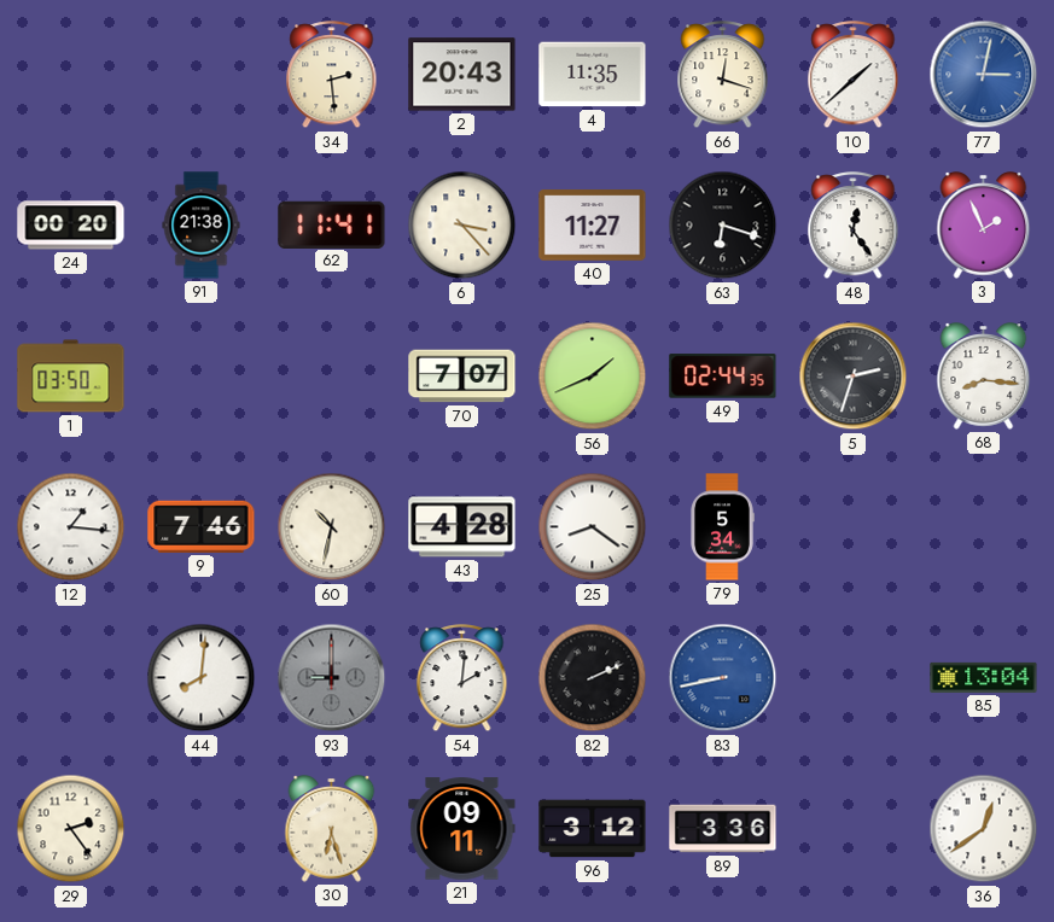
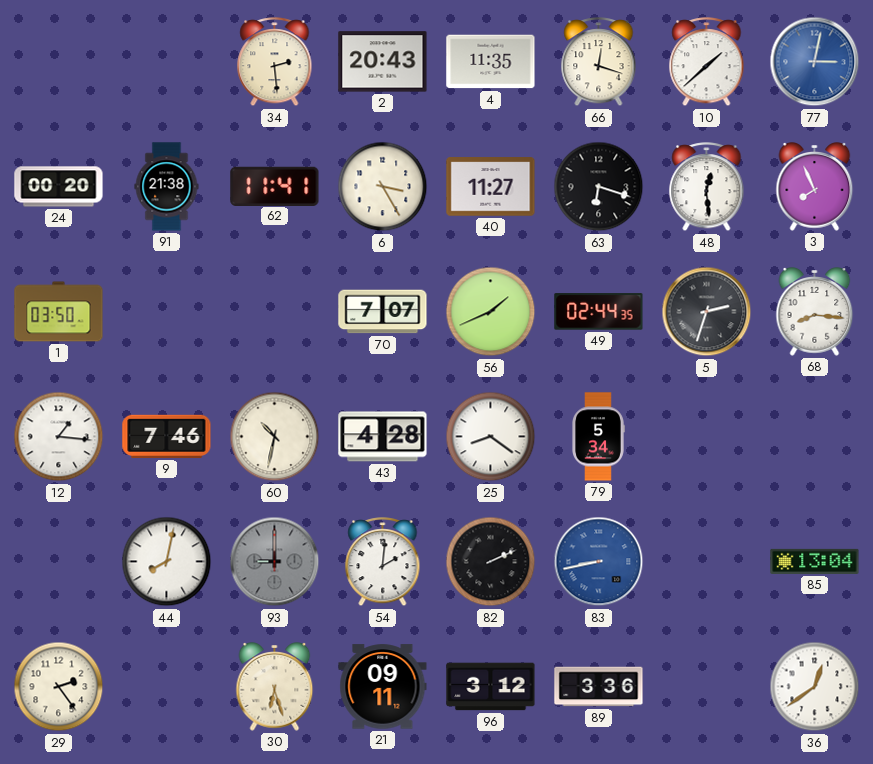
6: 3:23 -> 3:25
48: 12:24 -> 12:29
3: 1:56 -> 7:56
44: 8:01 -> 8:02
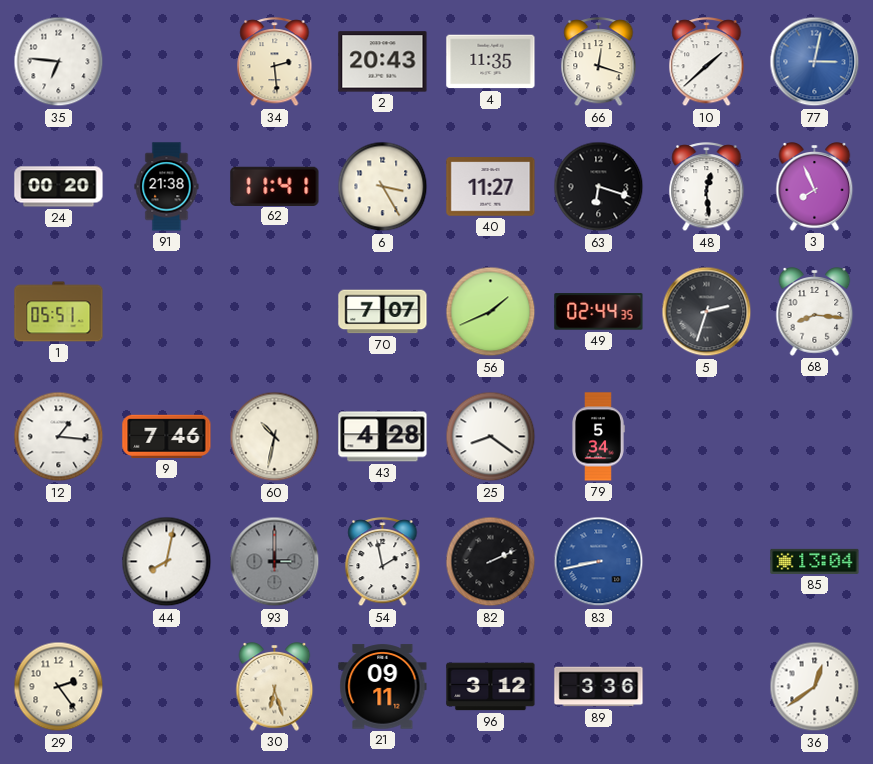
35: none -> 6:46
1: 03:50 -> 05:51
93: 9:00 -> 3:00
54: 2:01 -> 1:58
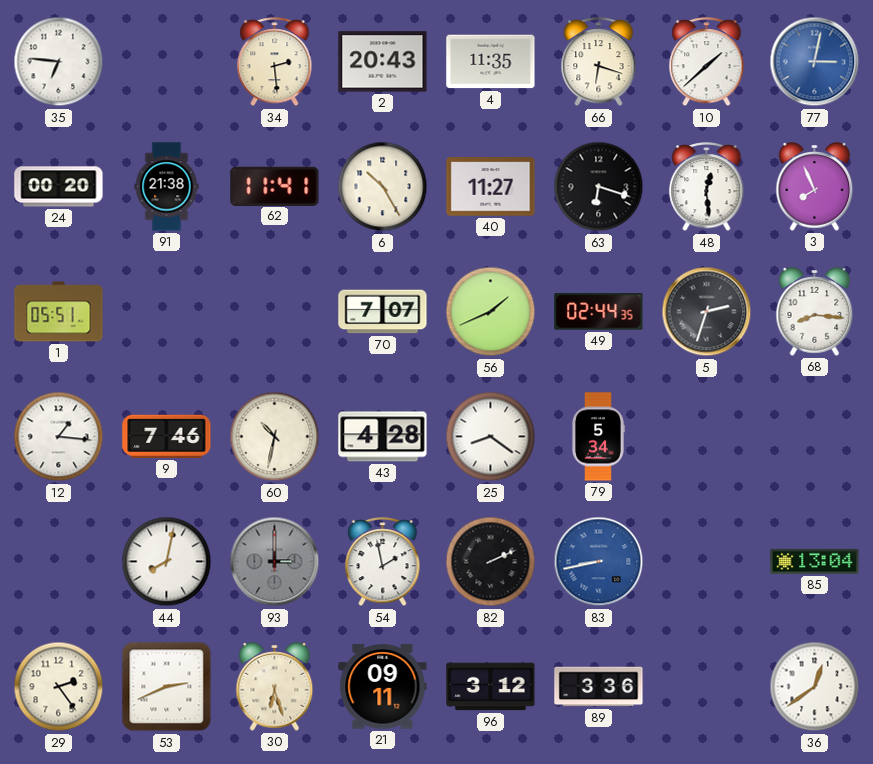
66: 12:18 -> 6:18
6: 3:25 -> 10:25
53: none -> 2:41
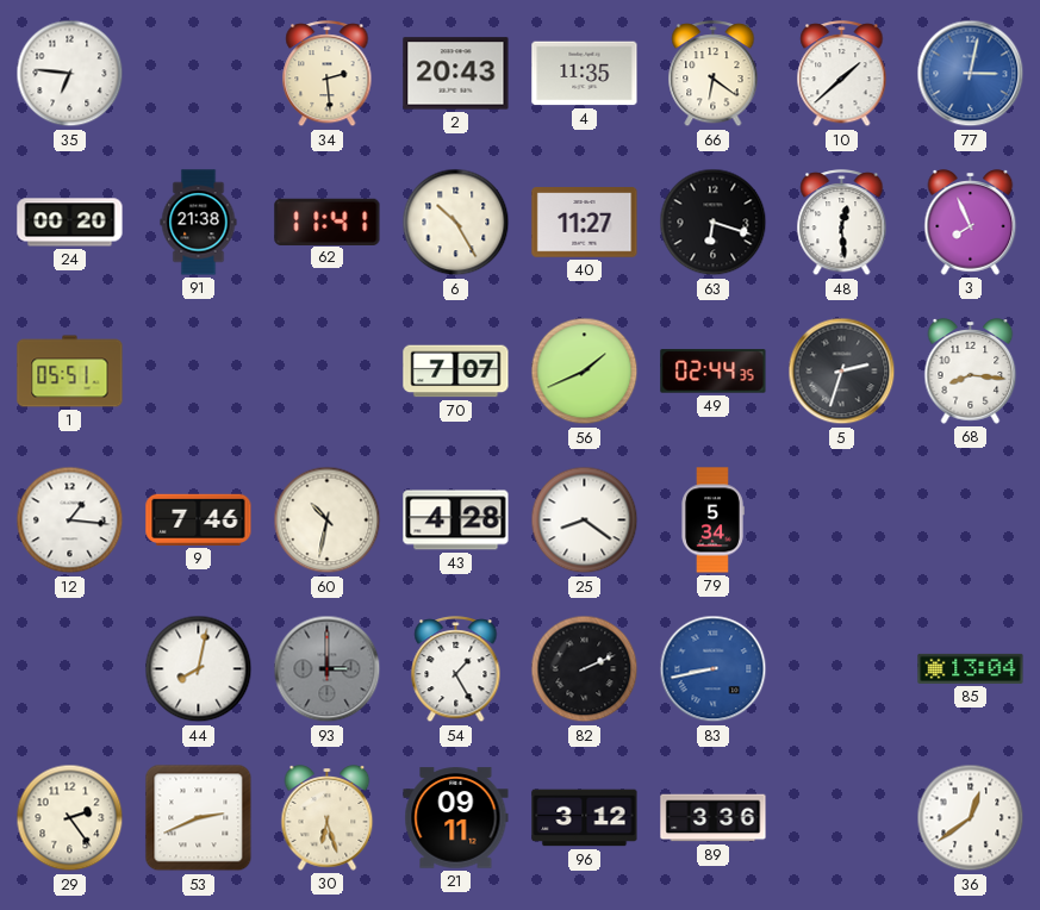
66: 6:18 -> 6:21
54: 1:58 -> 1:25
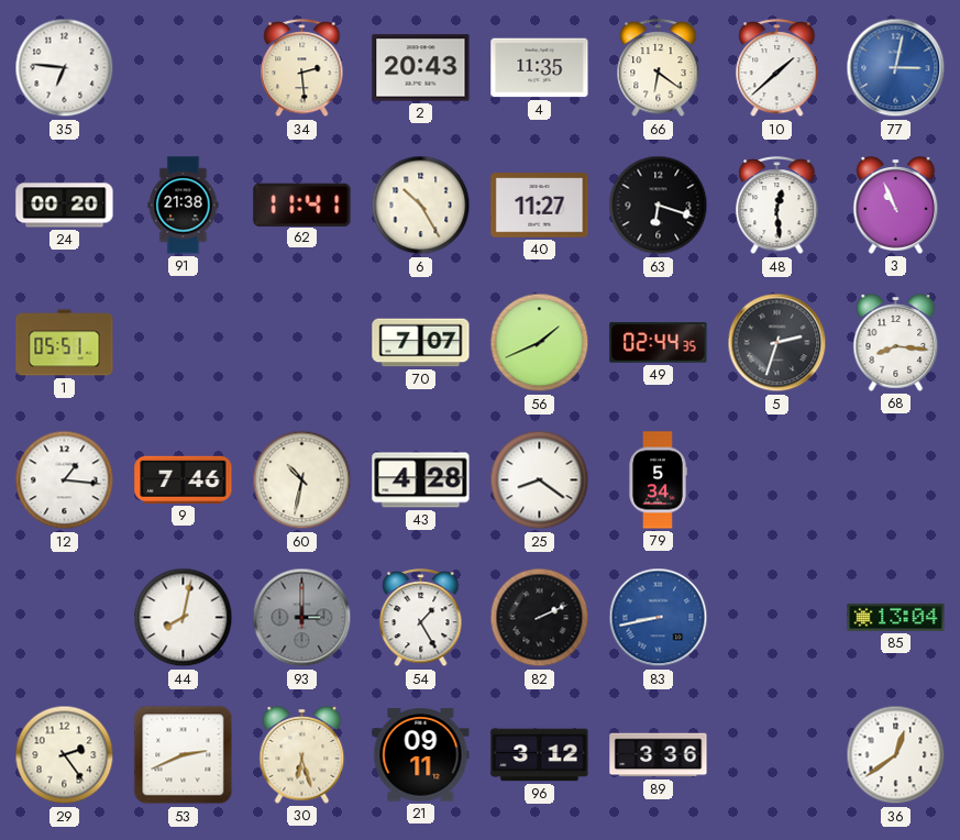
3: 7:56 -> 10:56
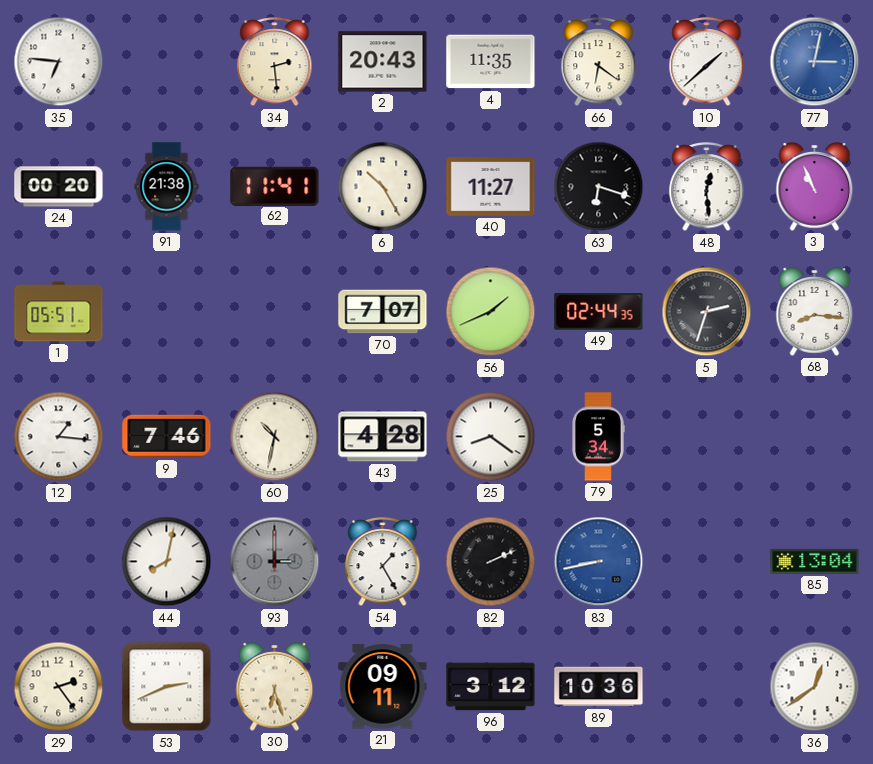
89: 3:36 -> 10:36
